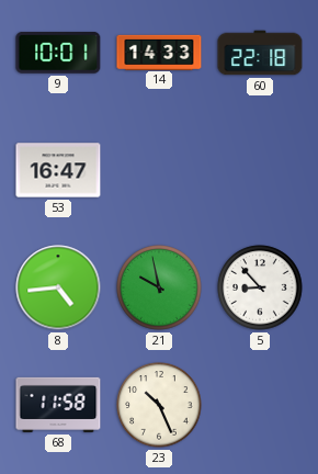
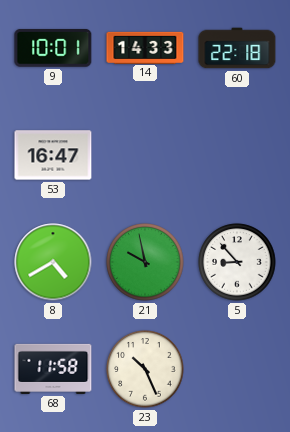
8: 4:44 -> 4:40
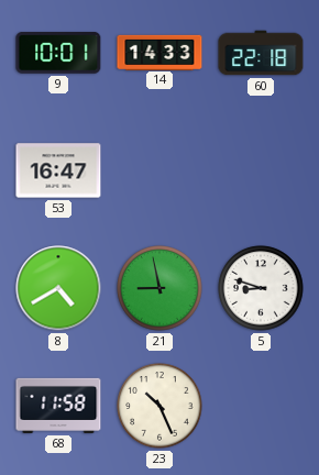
21: 9:58 -> 8:58
5: 8:53 -> 8:48
